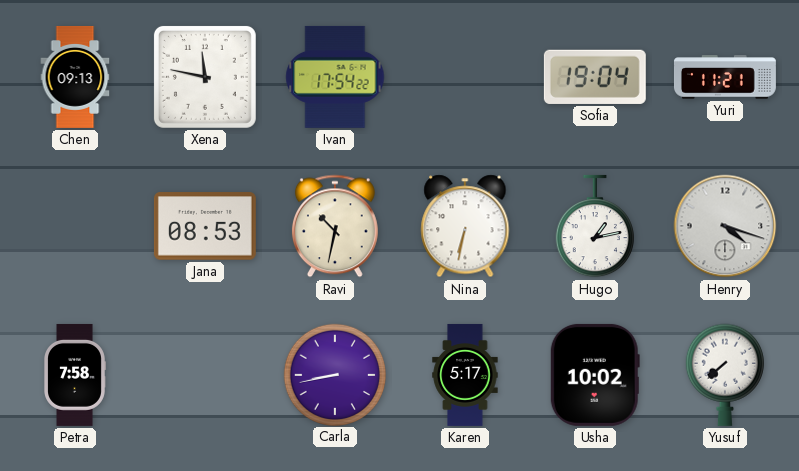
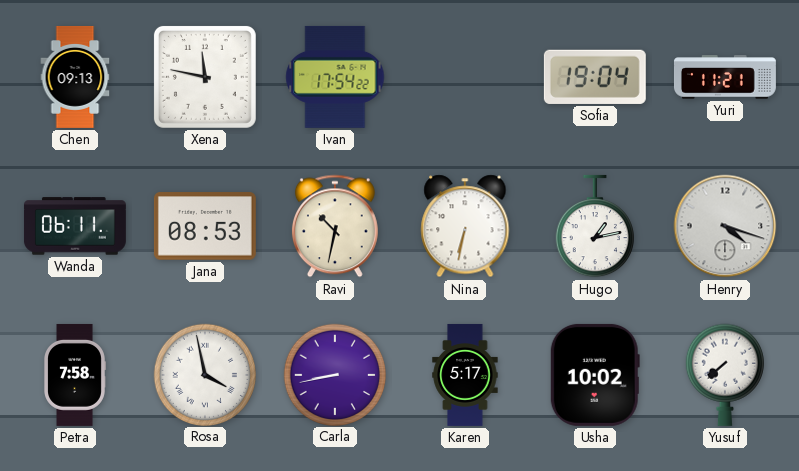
Wanda: none -> 06:11
Rosa: none -> 3:58
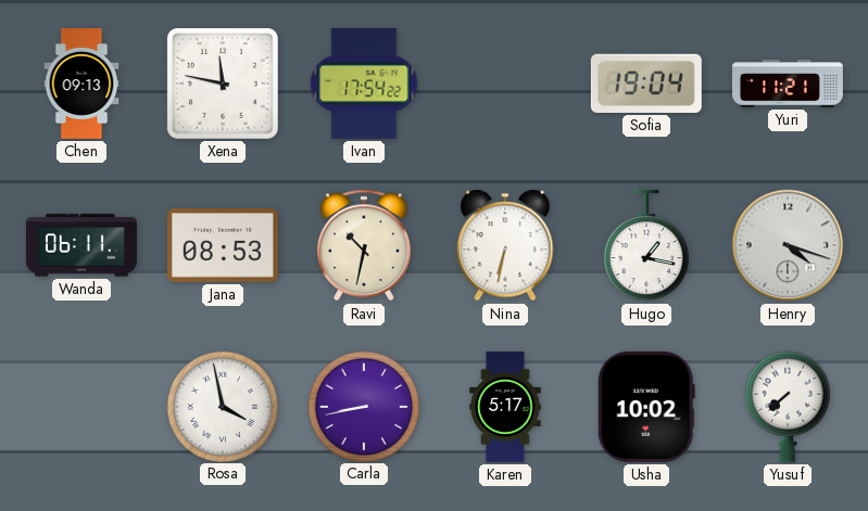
Hugo: 1:13 -> 1:17
Petra: 7:58 -> none
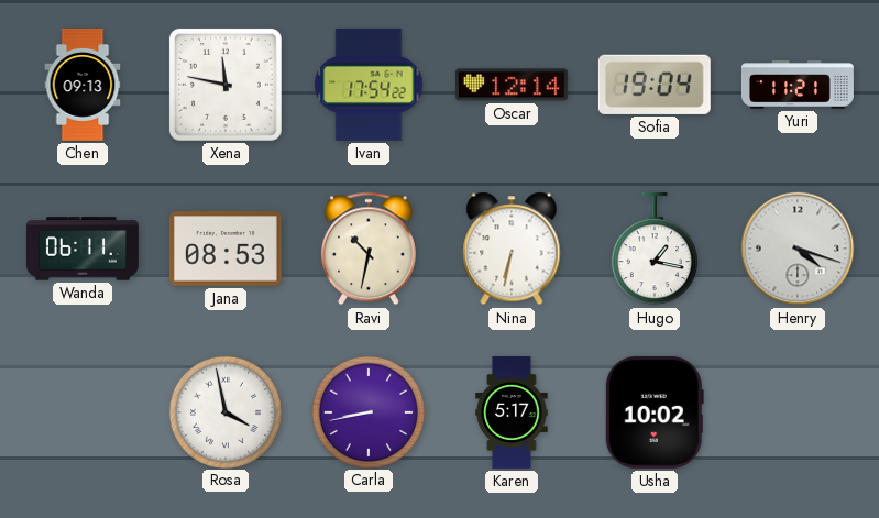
Oscar: none -> 12:14
Yusuf: 7:38 -> none
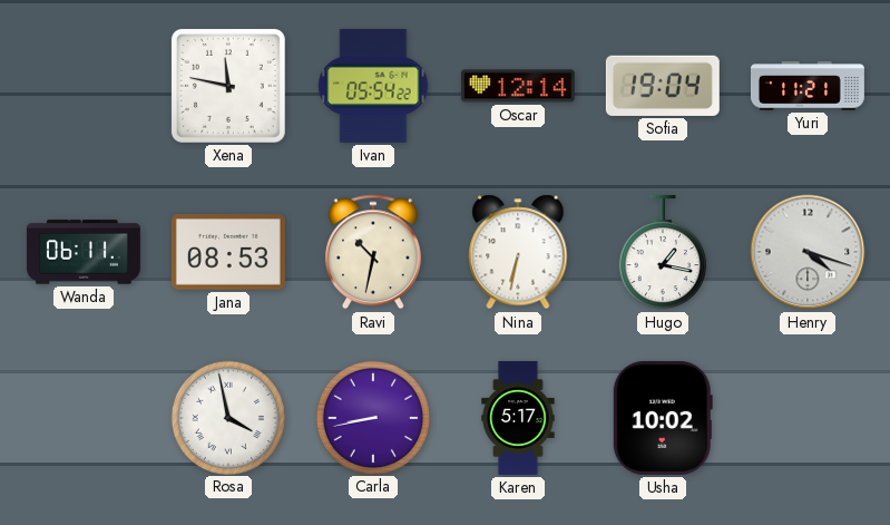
Chen: 09:13 -> none
Ivan: 17:54 -> 05:54
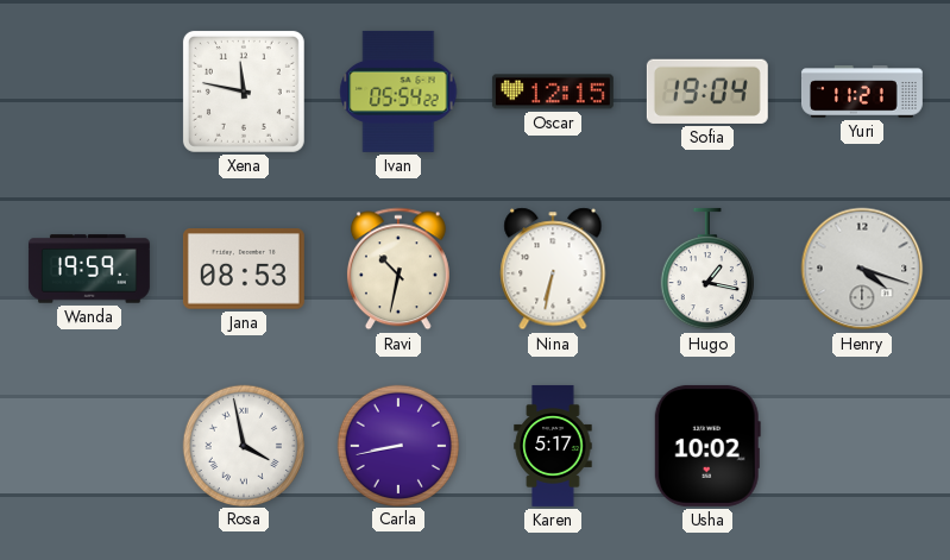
Oscar: 12:14 -> 12:15
Wanda: 06:11 -> 19:59
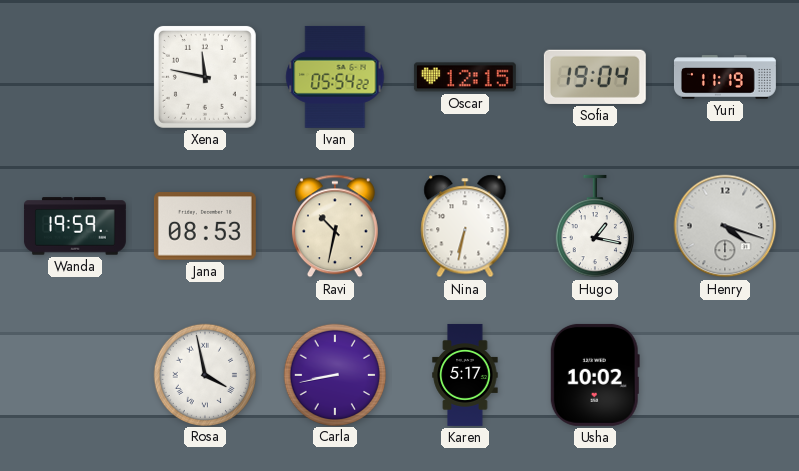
Yuri: 11:21 -> 11:19
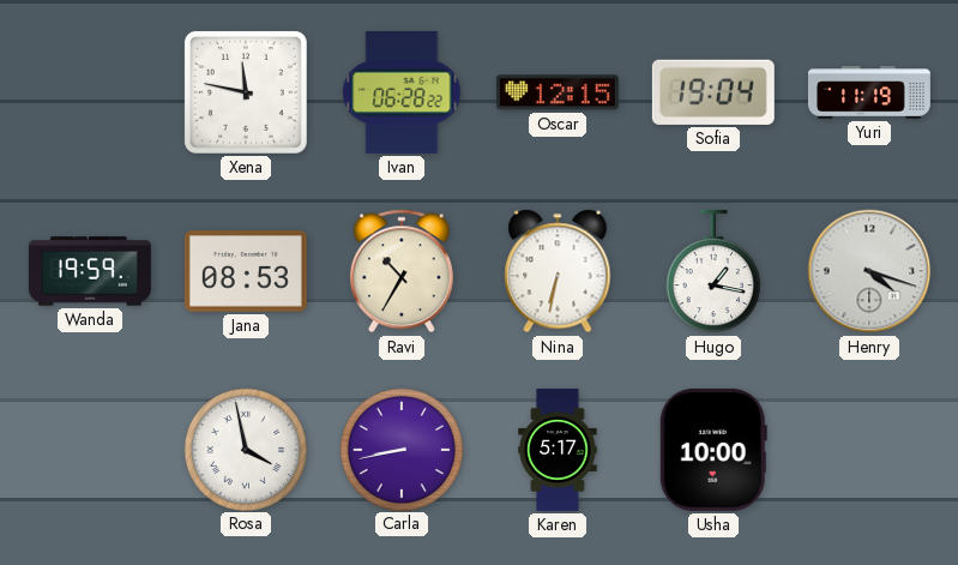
Ivan: 05:54 -> 06:28
Ravi: 10:32 -> 10:35
Usha: 10:02 -> 10:00
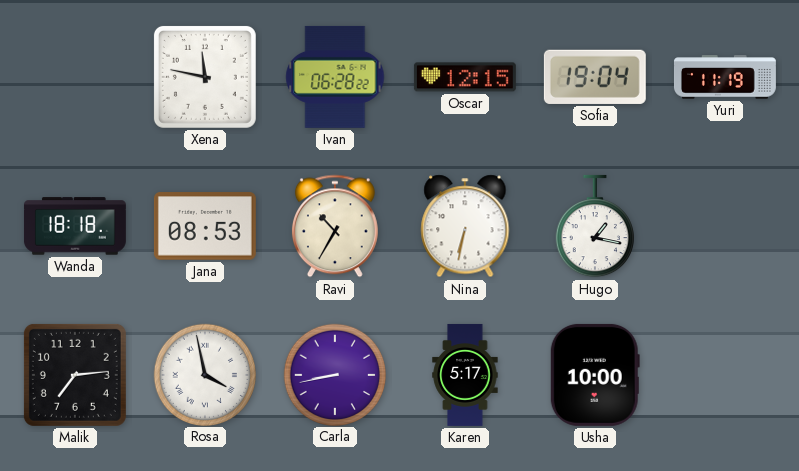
Wanda: 19:59 -> 18:18
Henry: 4:18 -> none
Malik: none -> 7:14
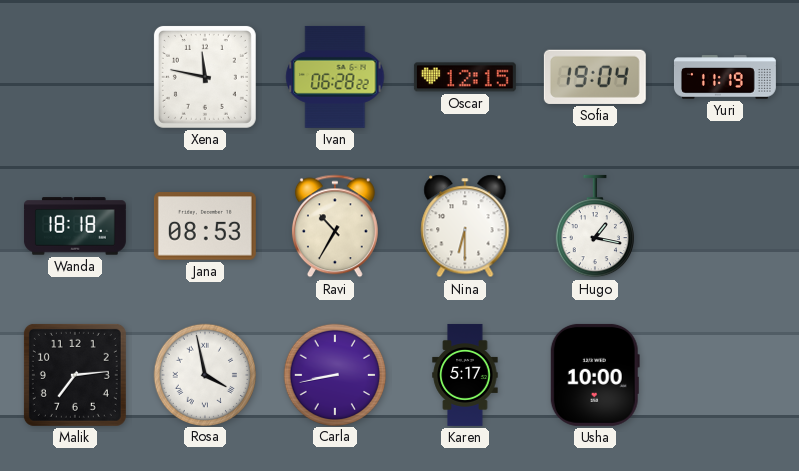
Nina: 6:32 -> 6:30
